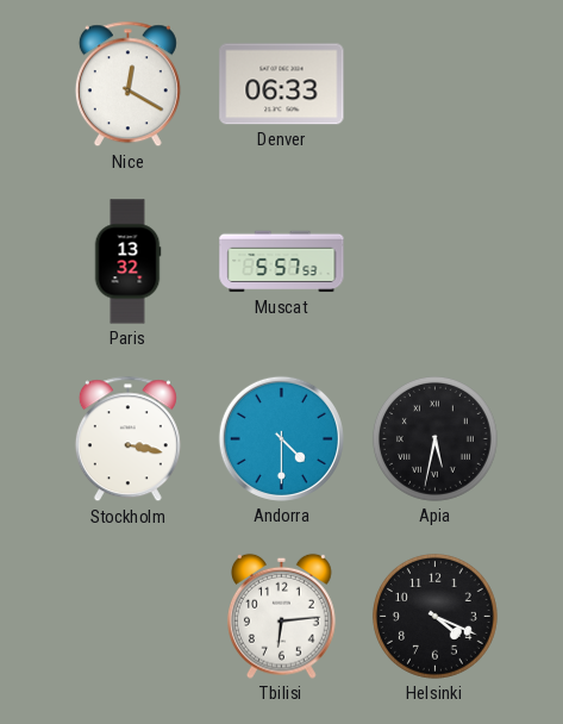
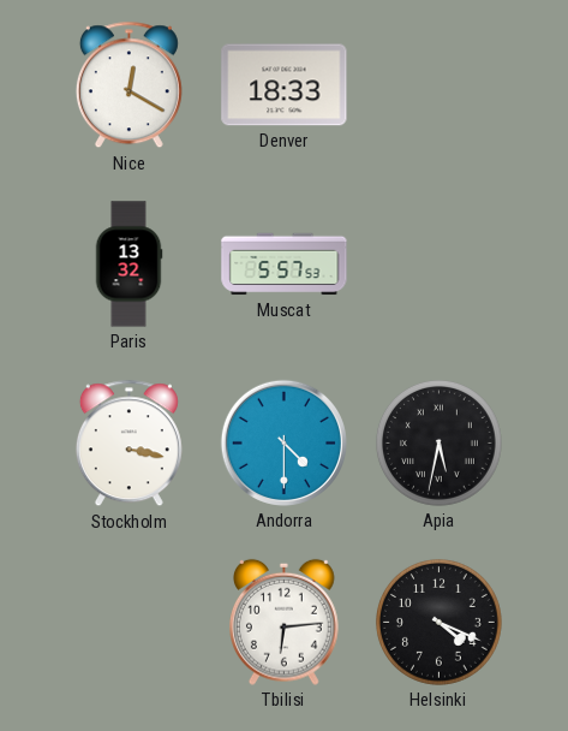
Denver: 06:33 -> 18:33
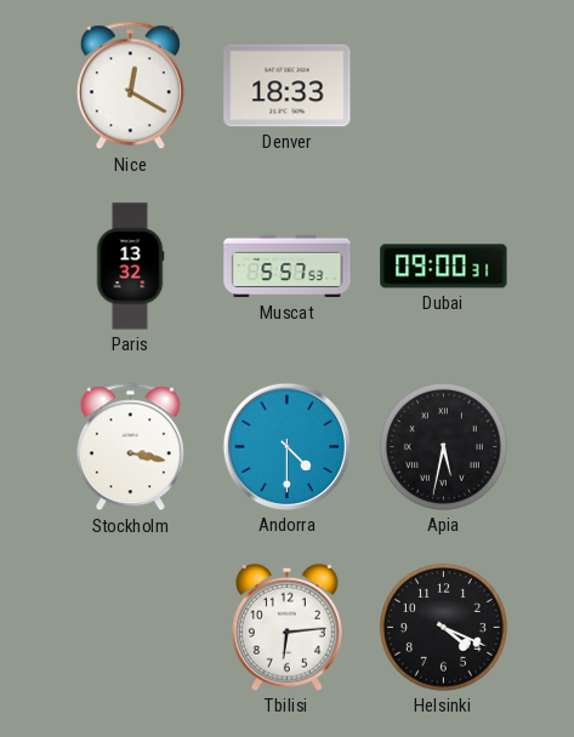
Dubai: none -> 09:00
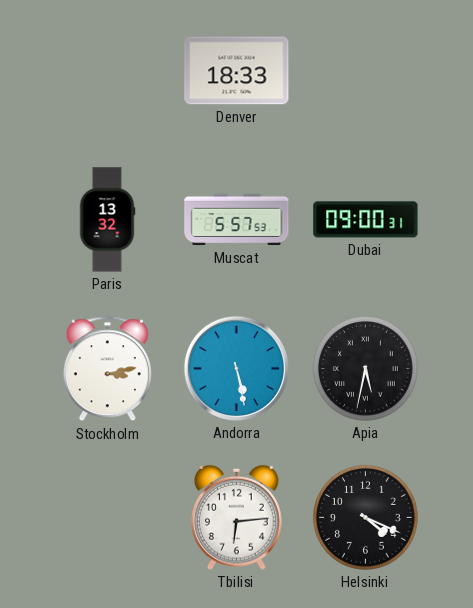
Nice: 12:20 -> none
Stockholm: 3:17 -> 3:13
Andorra: 4:30 -> 5:28
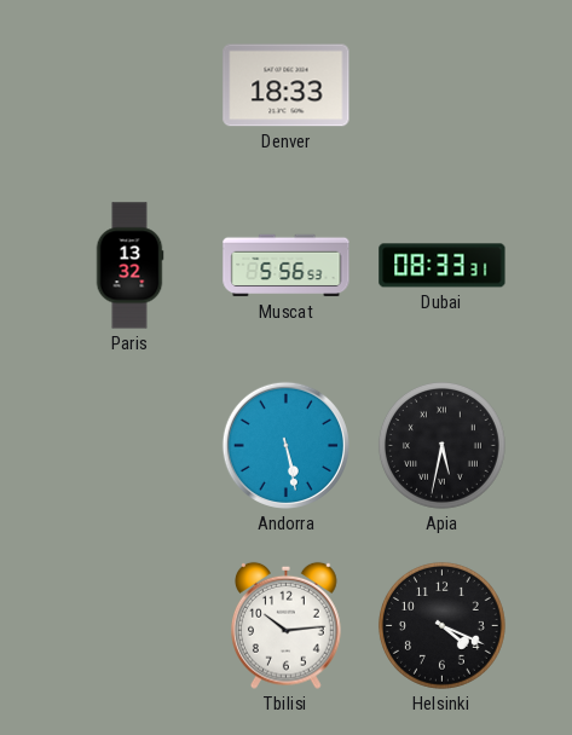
Muscat: 5:57 -> 5:56
Dubai: 09:00 -> 08:33
Stockholm: 3:13 -> none
Tbilisi: 6:14 -> 10:14
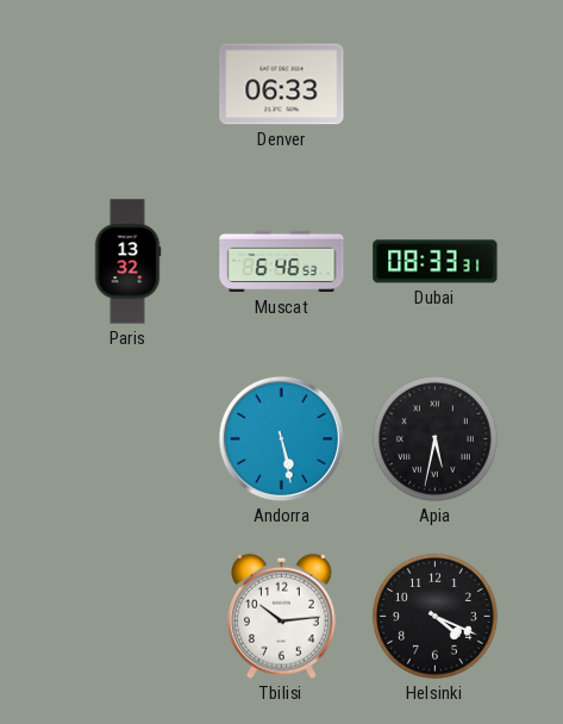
Denver: 18:33 -> 06:33
Muscat: 5:56 -> 6:46
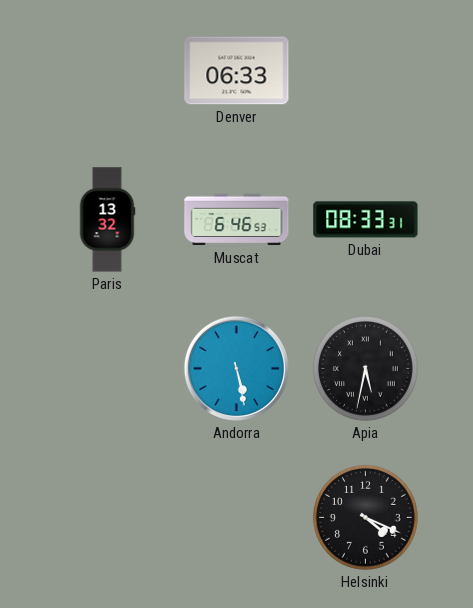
Tbilisi: 10:14 -> none
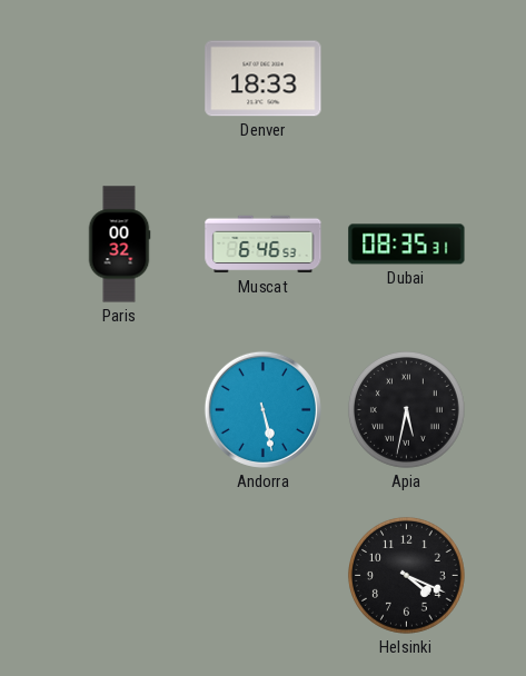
Denver: 06:33 -> 18:33
Paris: 13:32 -> 00:32
Dubai: 08:33 -> 08:35
